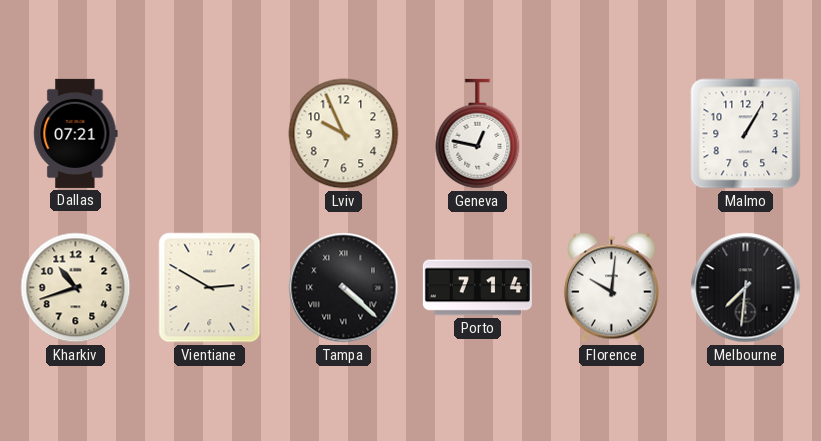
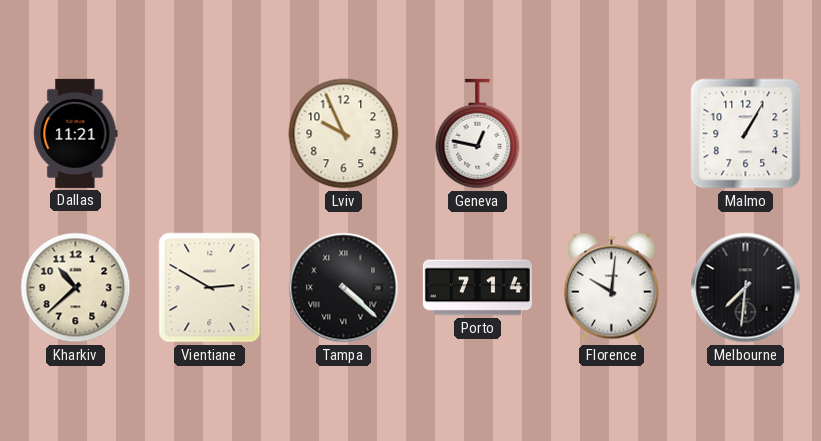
Dallas: 07:21 -> 11:21
Kharkiv: 10:42 -> 10:38
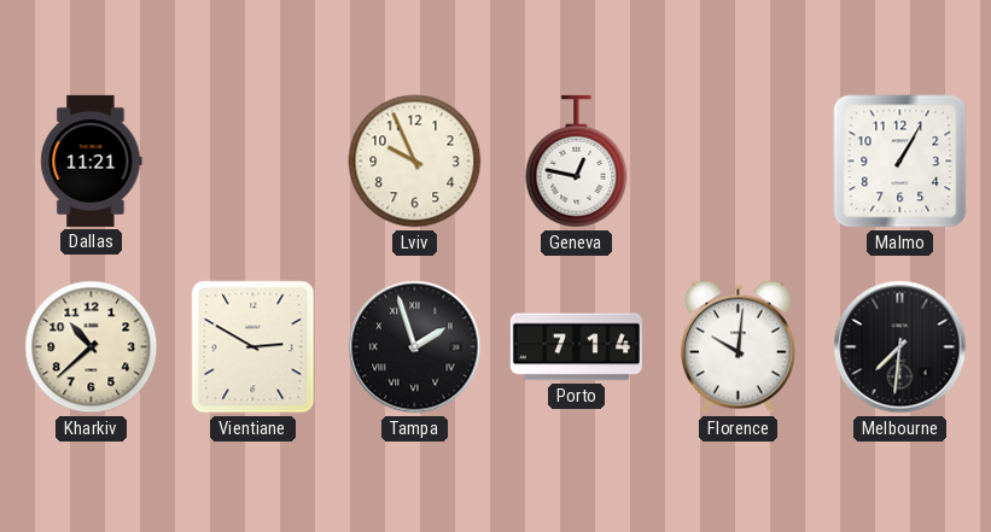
Tampa: 4:22 -> 1:57
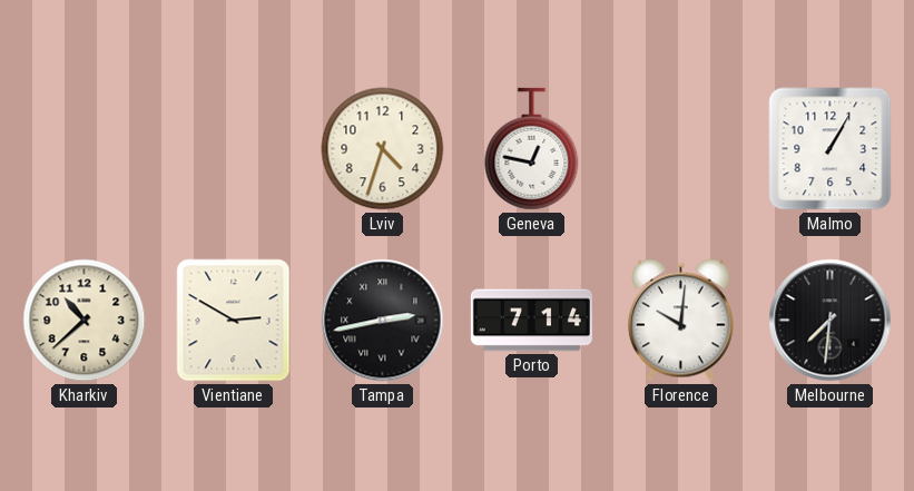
Dallas: 11:21 -> none
Lviv: 9:56 -> 4:33
Tampa: 1:57 -> 2:43
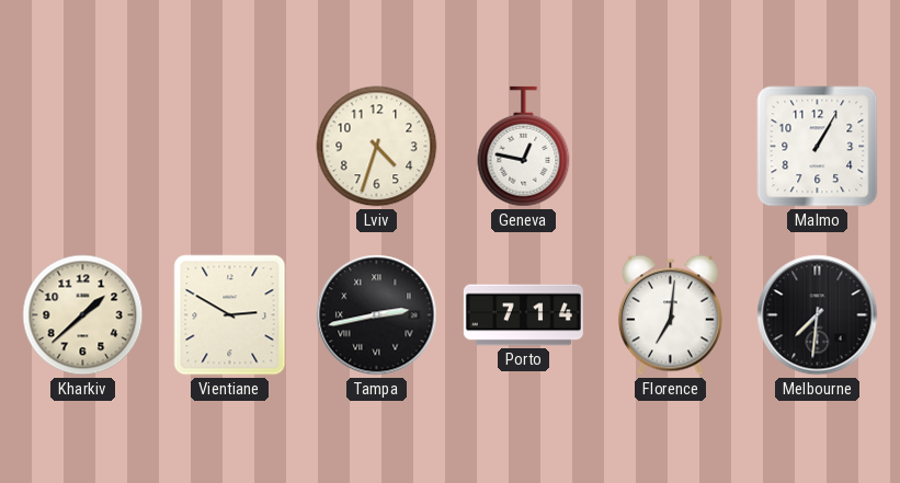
Kharkiv: 10:38 -> 1:38
Florence: 10:01 -> 7:01
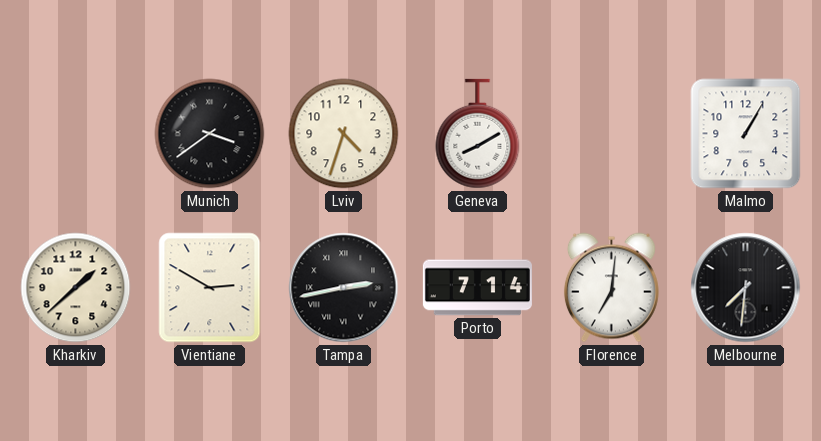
Munich: none -> 3:39
Geneva: 12:47 -> 8:10
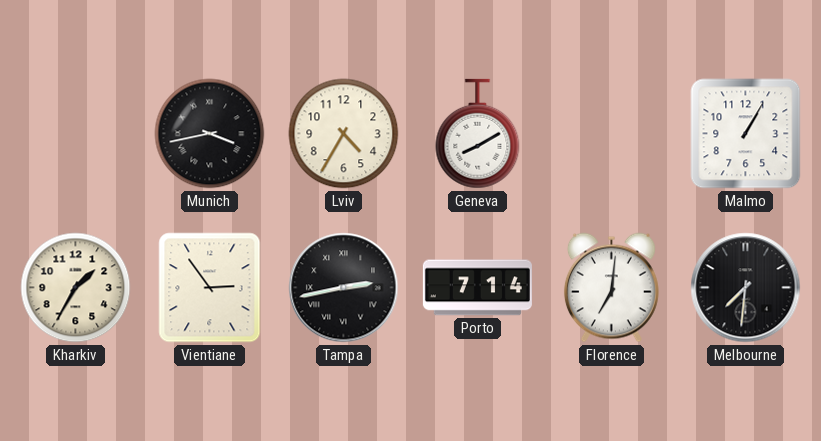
Munich: 3:39 -> 3:43
Lviv: 4:33 -> 4:35
Kharkiv: 1:38 -> 1:35
Vientiane: 2:50 -> 2:54
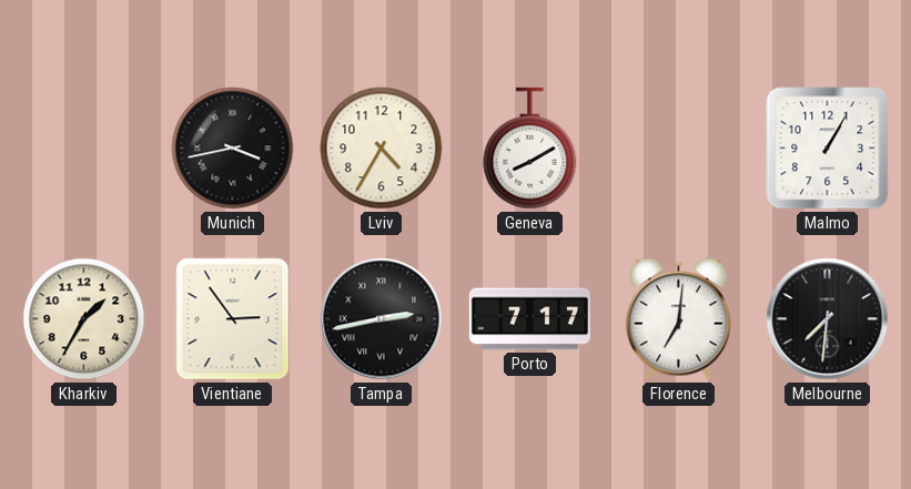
Porto: 7:14 -> 7:17
